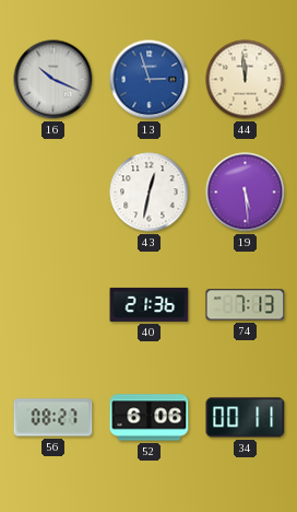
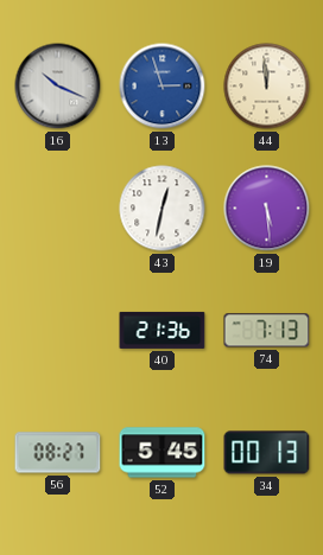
52: 6:06 -> 5:45
34: 00:11 -> 00:13
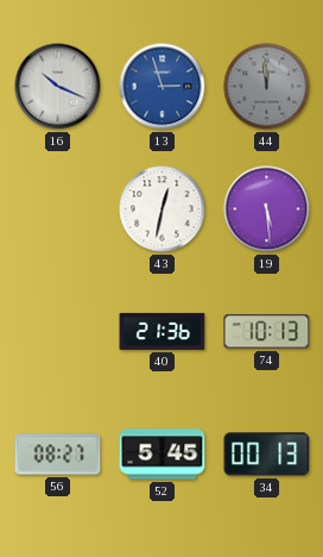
44 dial: cream -> grey
74: 7:13 -> 10:13
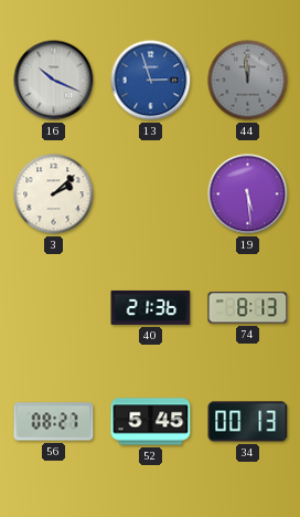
3: none -> 2:08
43: 12:32 -> none
74: 10:13 -> 8:13
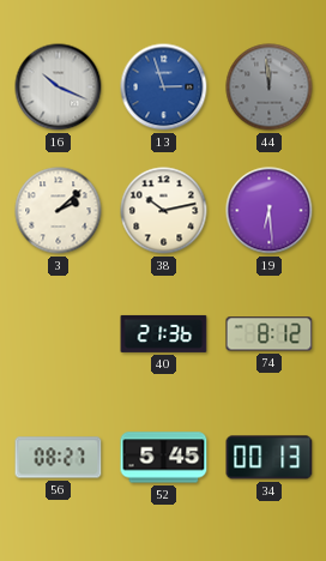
38: none -> 10:13
19: 5:29 -> 6:29
74: 8:13 -> 8:12
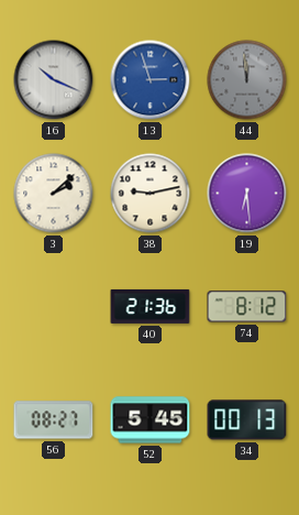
38: 10:13 -> 9:13
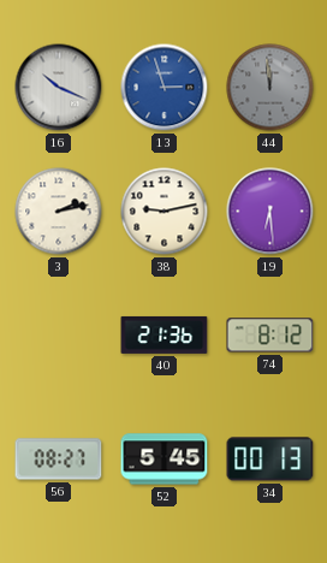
3: 2:08 -> 2:13
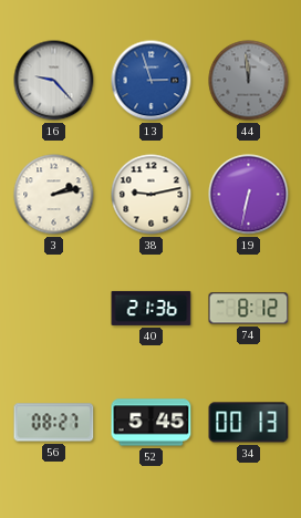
16: 10:19 -> 9:23
19: 6:29 -> 6:32
